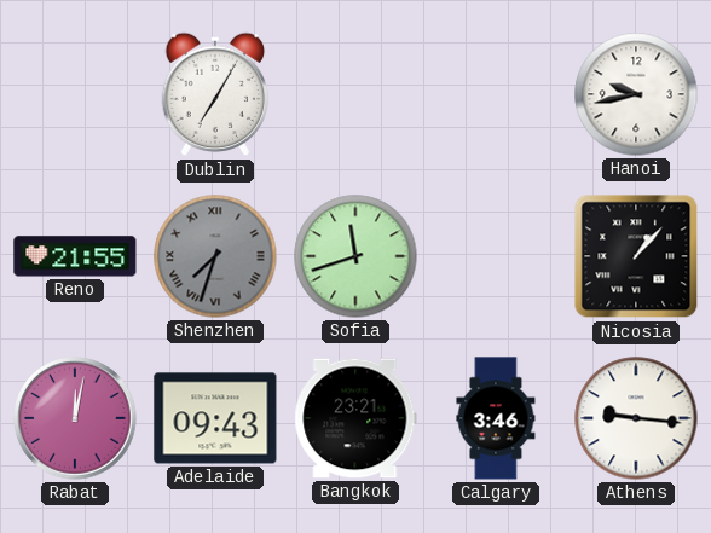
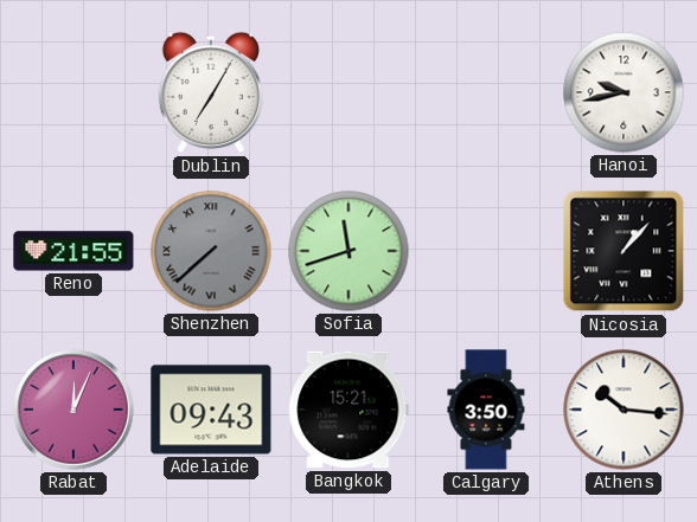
Shenzhen: 7:33 -> 7:38
Rabat: 12:02 -> 12:04
Bangkok: 23:21 -> 15:21
Calgary: 3:46 -> 3:50
Athens: 9:16 -> 10:16
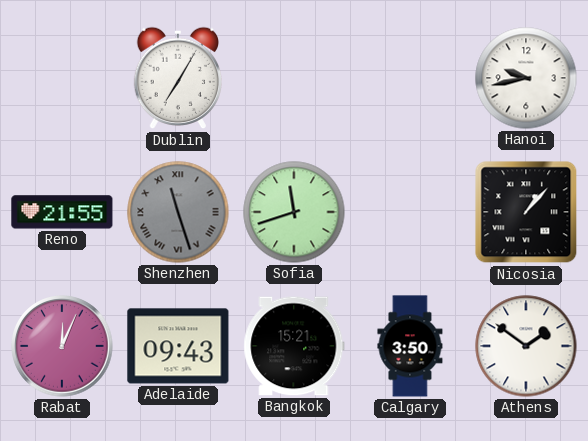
Shenzhen: 7:38 -> 11:27
Athens: 10:16 -> 1:51
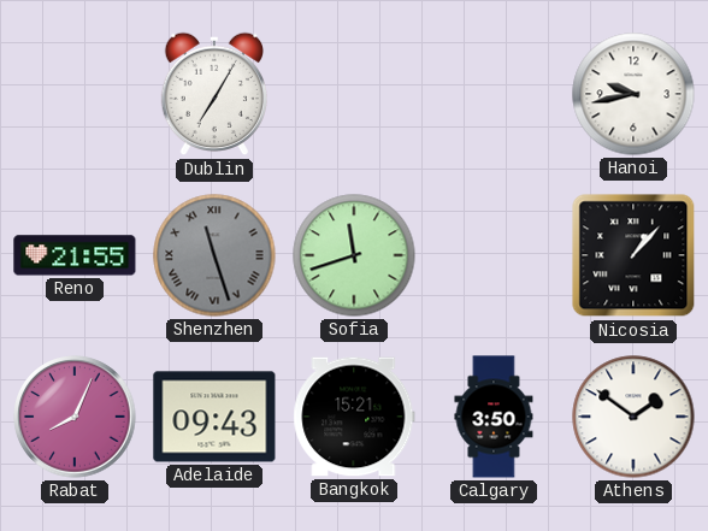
Rabat: 12:04 -> 8:04
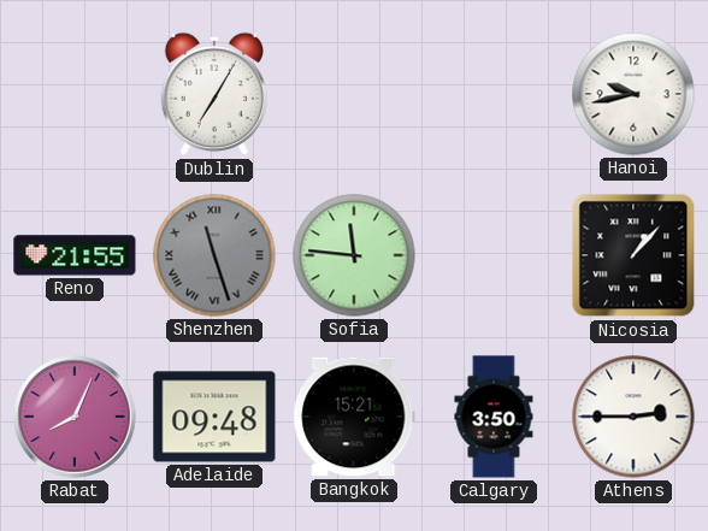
Sofia: 11:42 -> 11:46
Adelaide: 09:43 -> 09:48
Athens: 1:51 -> 2:45
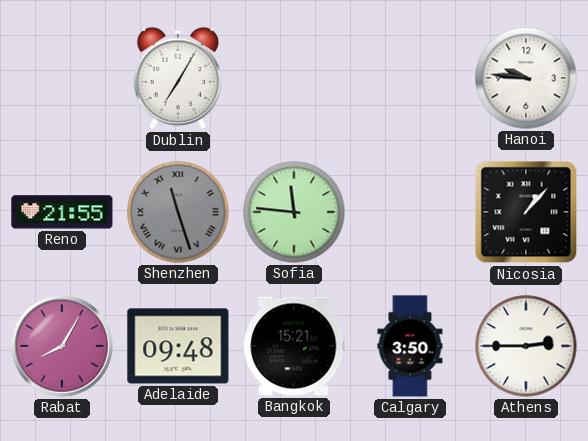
Hanoi: 9:43 -> 9:46
Rabat: 8:04 -> 8:05
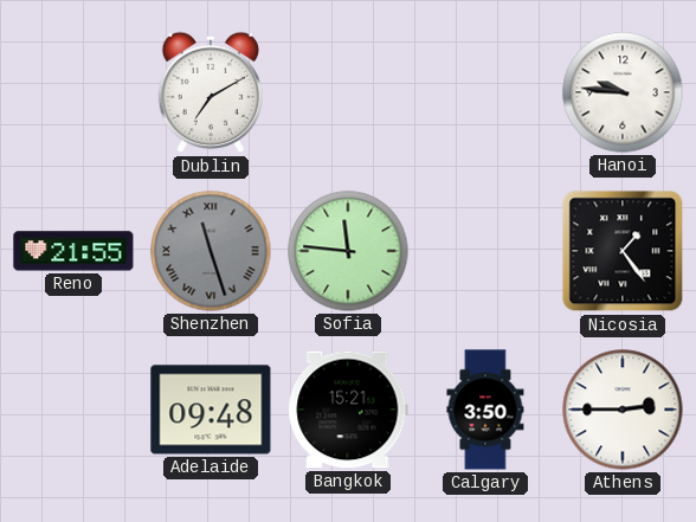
Dublin: 7:05 -> 7:10
Nicosia: 1:07 -> 1:24
Rabat: 8:05 -> none
